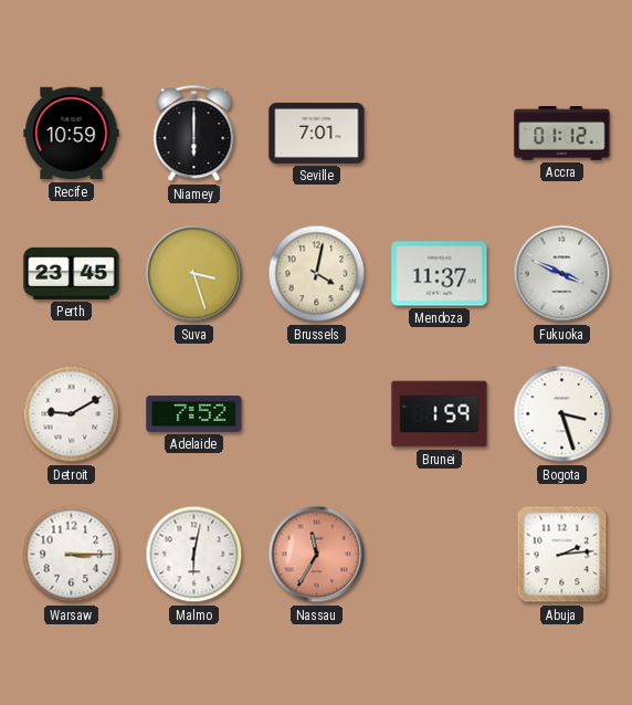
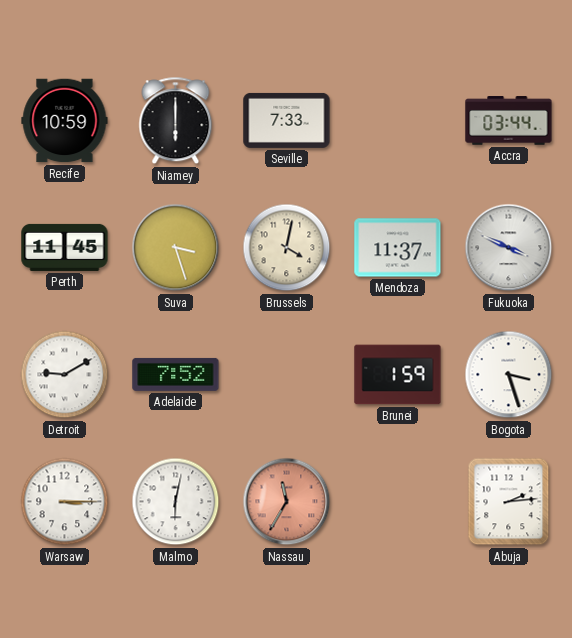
Seville: 7:01 -> 7:33
Accra: 01:12 -> 03:44
Perth: 23:45 -> 11:45
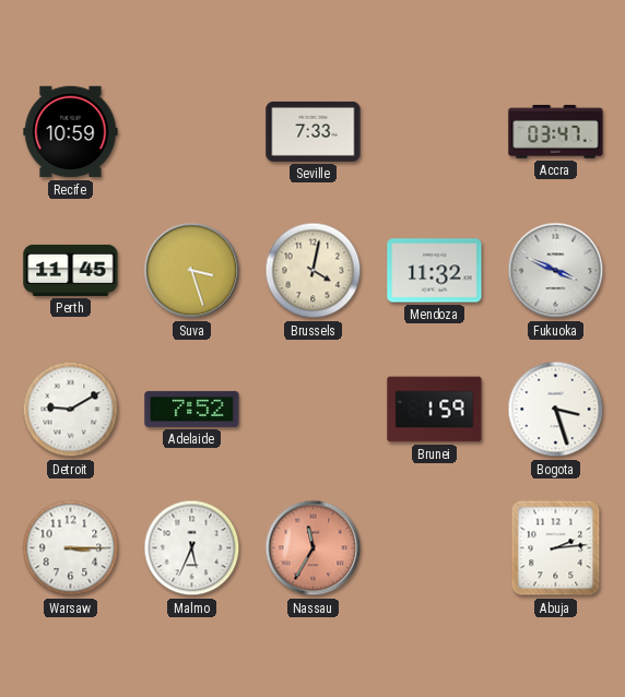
Niamey: 6:00 -> none
Accra: 03:44 -> 03:47
Mendoza: 11:37 -> 11:32
Malmo: 6:02 -> 5:34
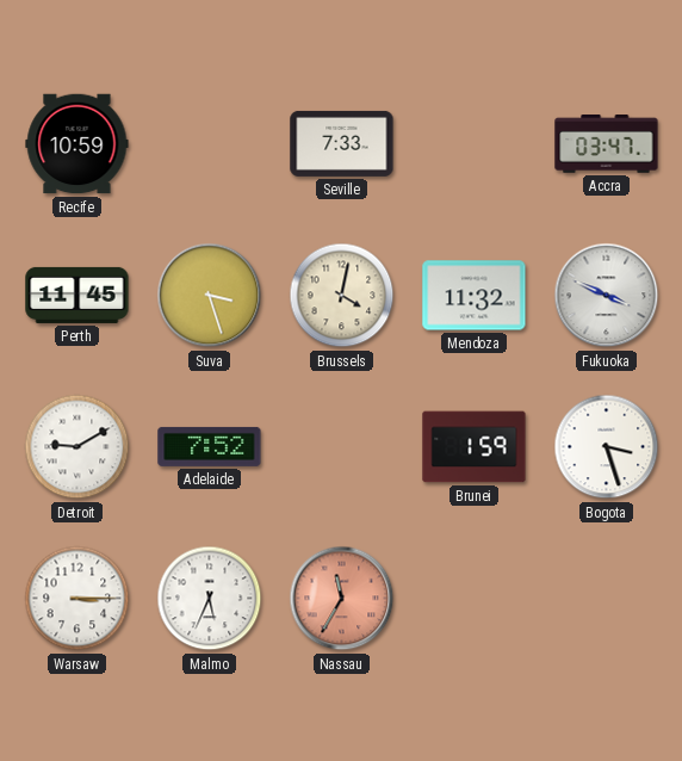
Abuja: 2:14 -> none
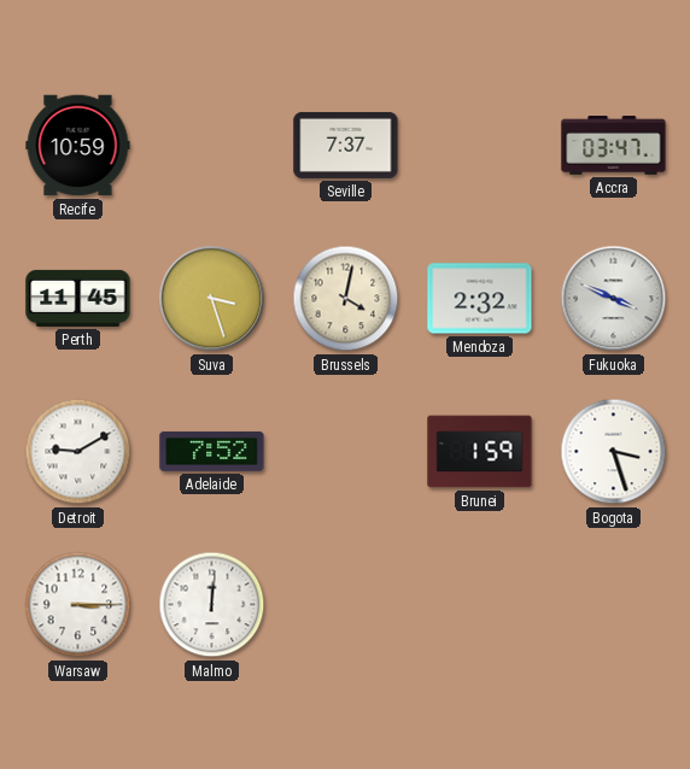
Seville: 7:33 -> 7:37
Mendoza: 11:32 -> 2:32
Malmo: 5:34 -> 12:01
Nassau: 11:35 -> none
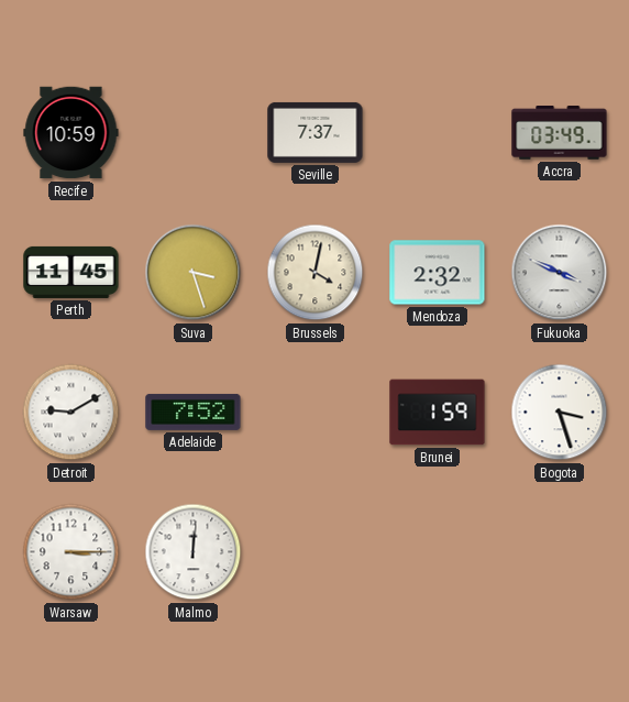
Accra: 03:47 -> 03:49
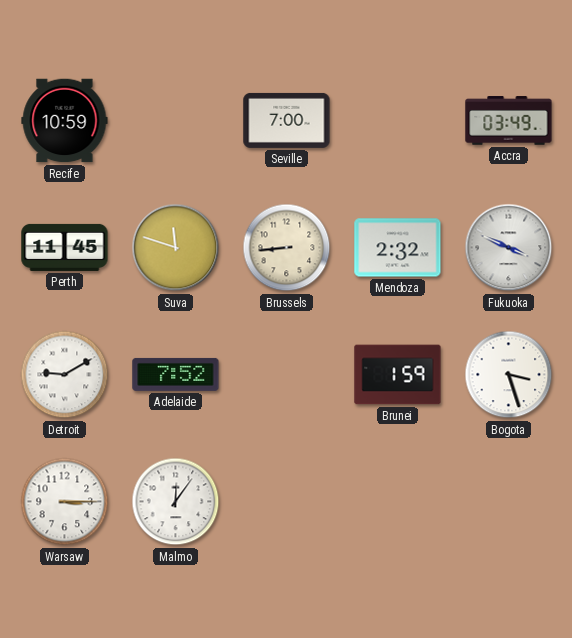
Seville: 7:37 -> 7:00
Suva: 3:27 -> 11:48
Brussels: 4:02 -> 8:44
Malmo: 12:01 -> 12:06
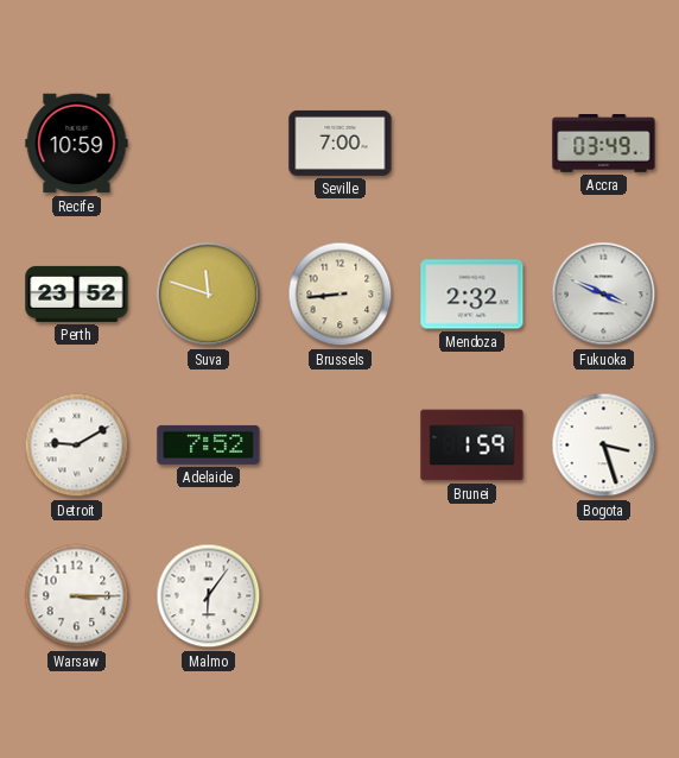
Perth: 11:45 -> 23:52
Malmo: 12:06 -> 6:06
